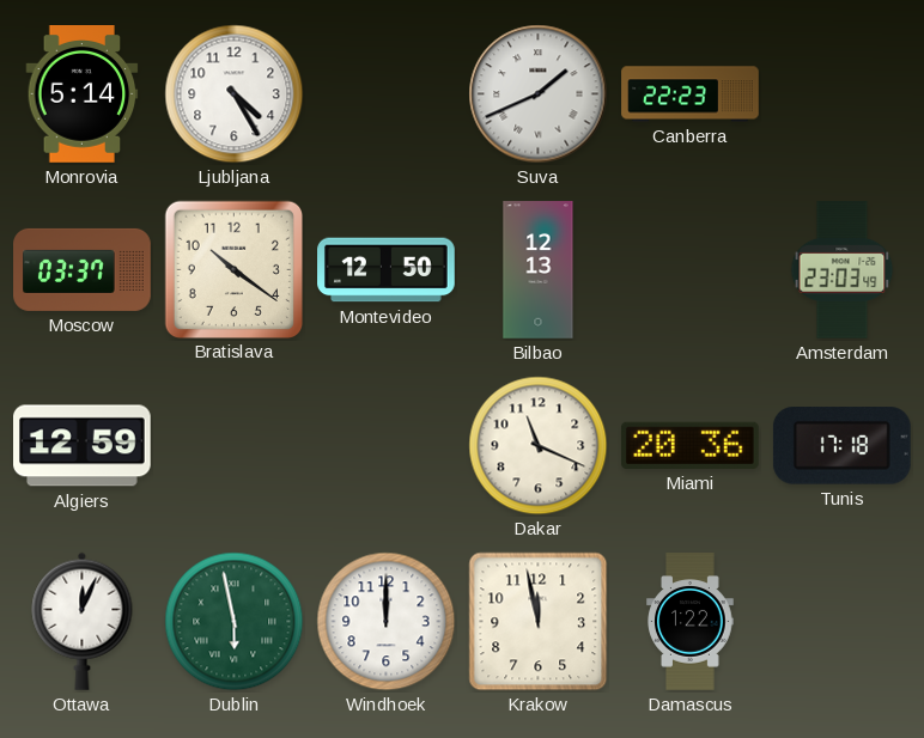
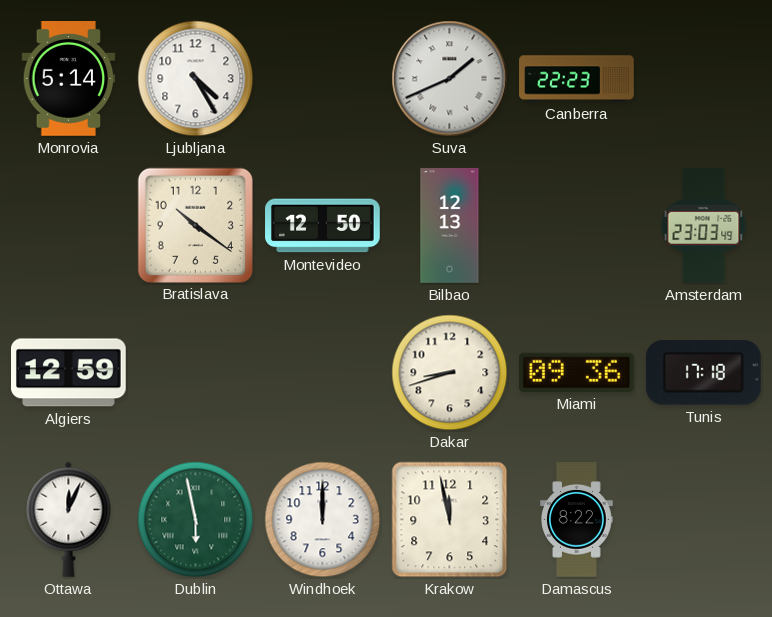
Moscow: 03:37 -> none
Dakar: 11:19 -> 8:42
Miami: 20:36 -> 09:36
Damascus: 1:22 -> 8:22
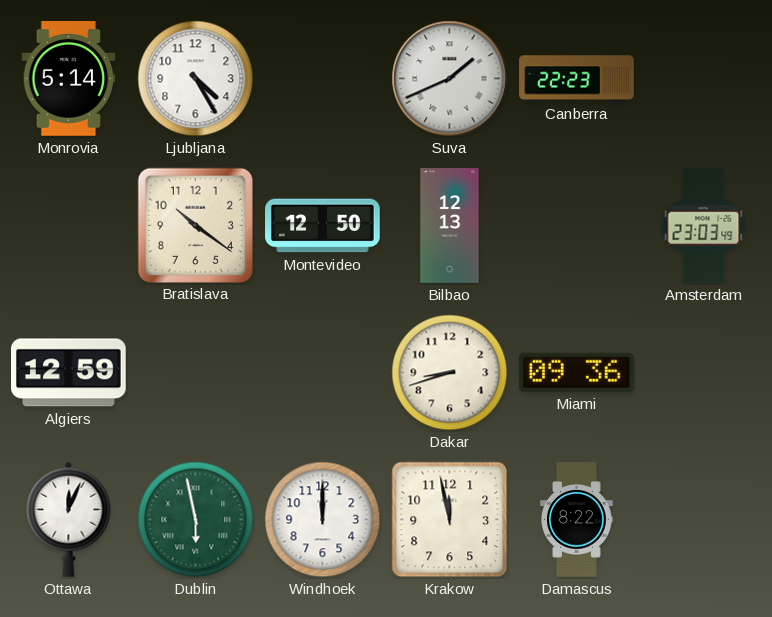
Tunis: 17:18 -> none
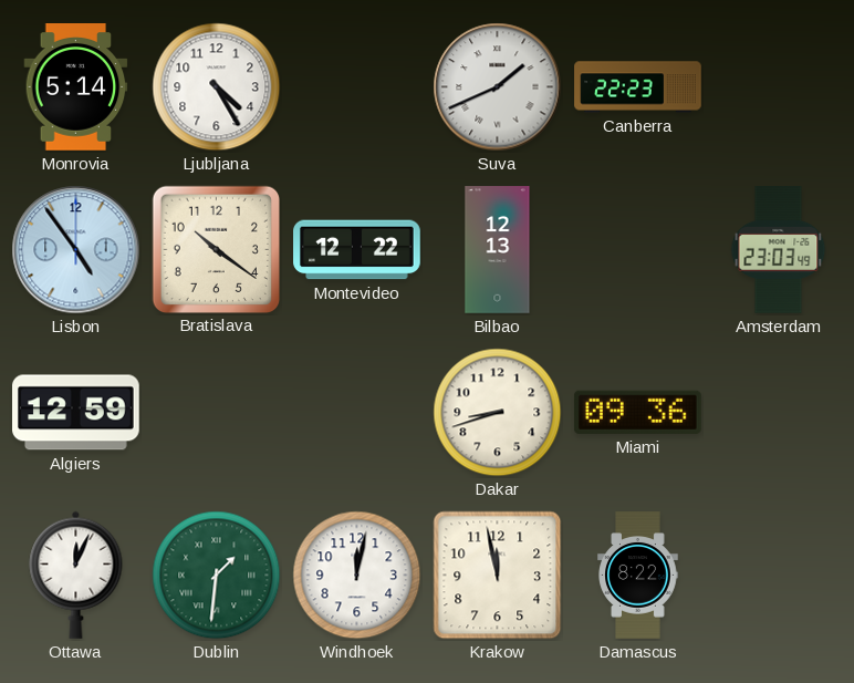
Lisbon: none -> 4:54
Montevideo: 12:50 -> 12:22
Dublin: 5:58 -> 1:31
Windhoek: 12:00 -> 12:02
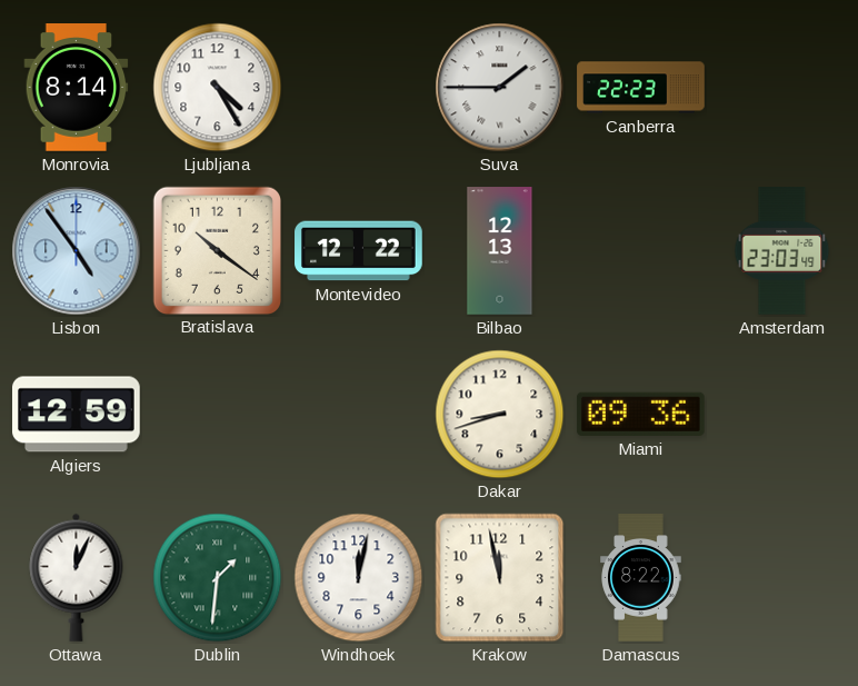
Monrovia: 5:14 -> 8:14
Suva: 1:41 -> 1:45
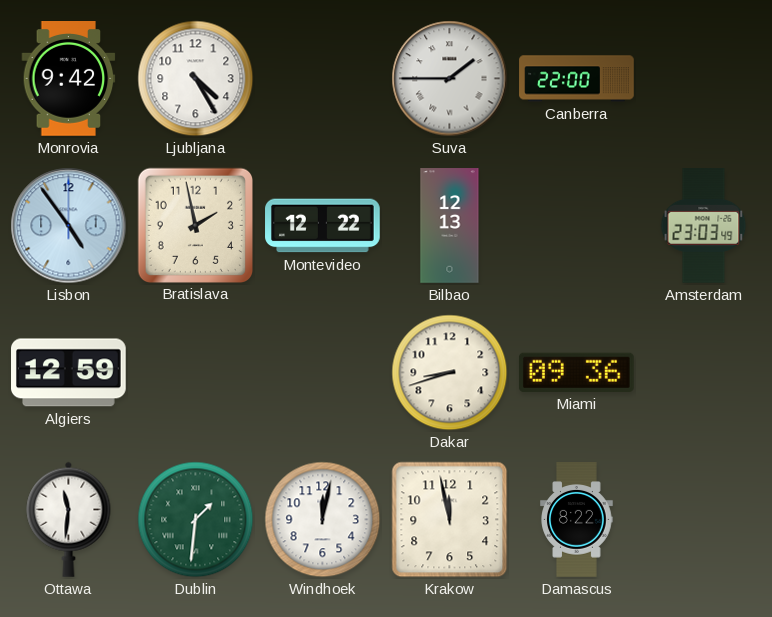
Monrovia: 8:14 -> 9:42
Canberra: 22:23 -> 22:00
Bratislava: 10:21 -> 1:58
Ottawa: 12:04 -> 11:31
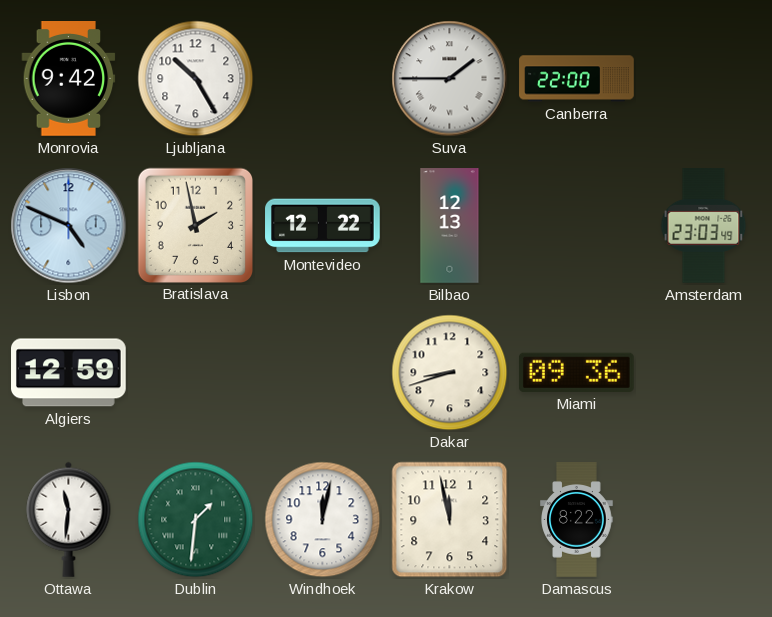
Ljubljana: 4:25 -> 10:25
Lisbon: 4:54 -> 4:49
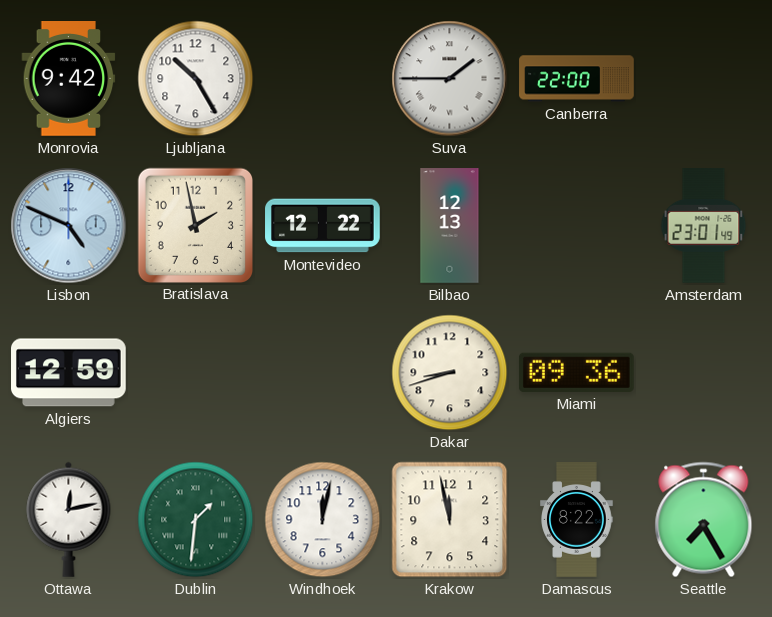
Amsterdam: 23:03 -> 23:01
Ottawa: 11:31 -> 12:13
Seattle: none -> 7:25
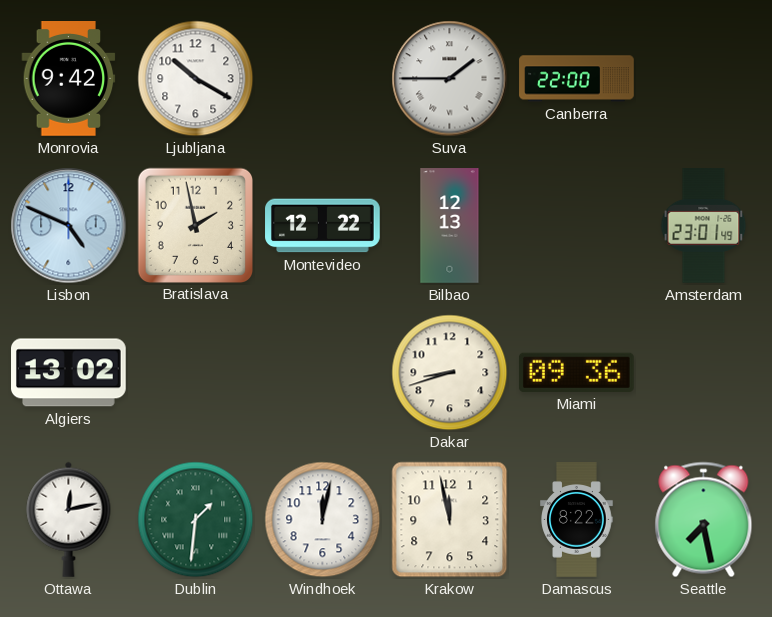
Ljubljana: 10:25 -> 10:20
Algiers: 12:59 -> 13:02
Seattle: 7:25 -> 7:28
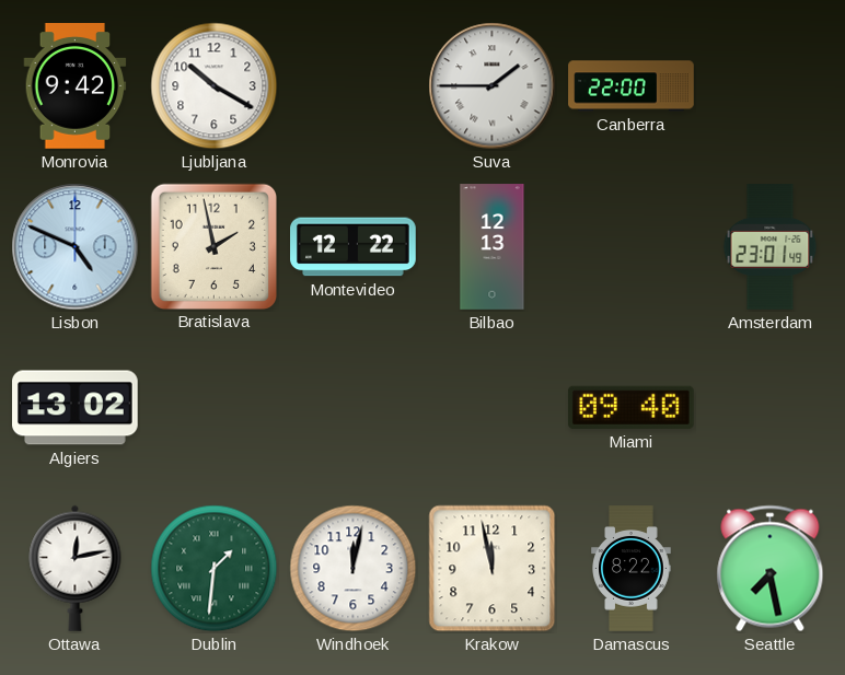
Dakar: 8:42 -> none
Miami: 09:36 -> 09:40
